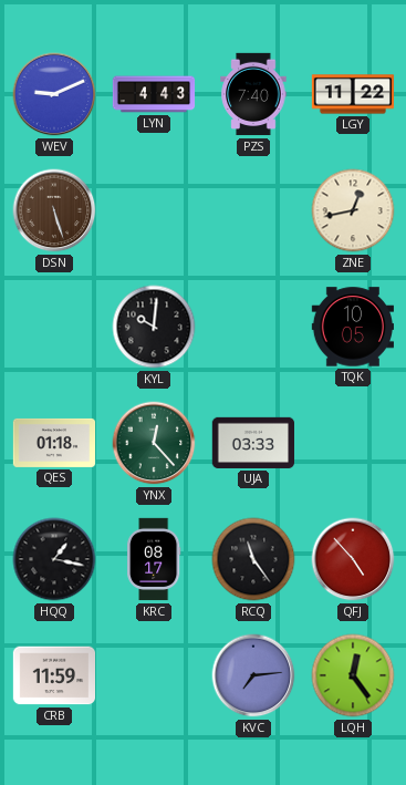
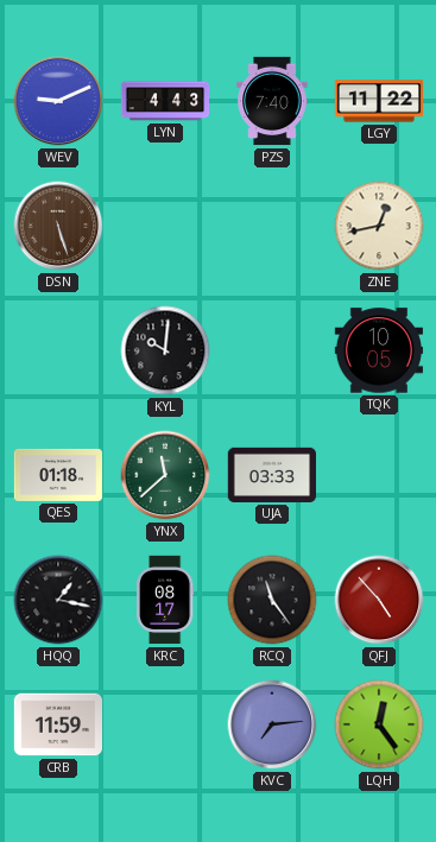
YNX: 12:23 -> 11:38
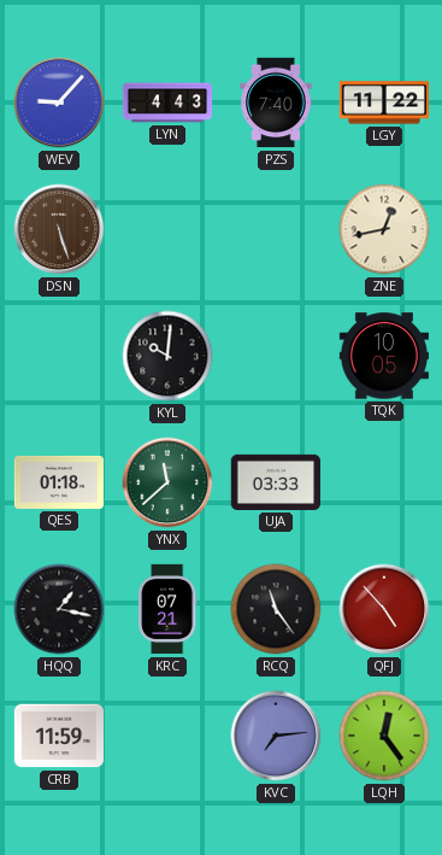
WEV: 9:11 -> 9:07
KRC: 08:17 -> 07:21
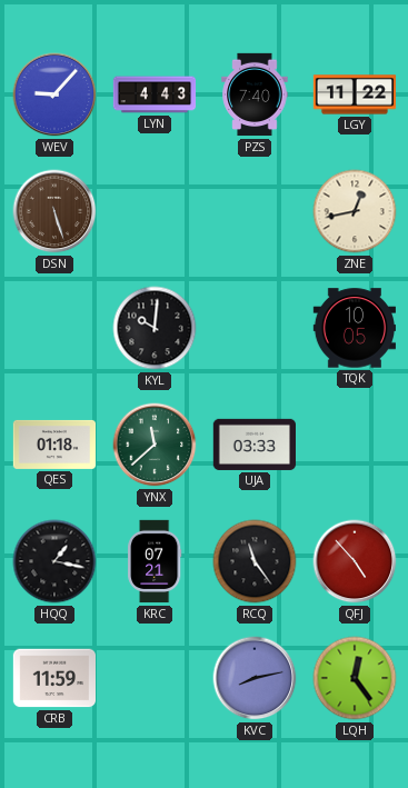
KVC: 7:14 -> 8:13
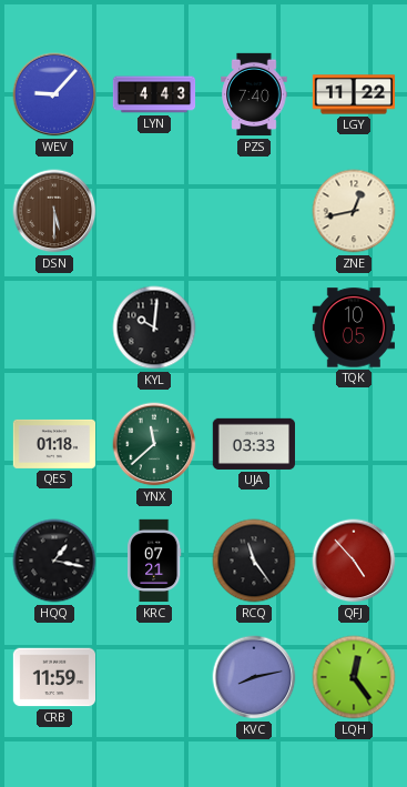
DSN: 5:27 -> 5:30
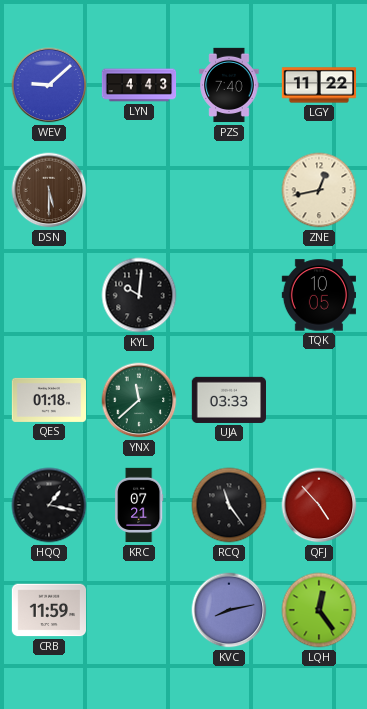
WEV: 9:07 -> 9:08
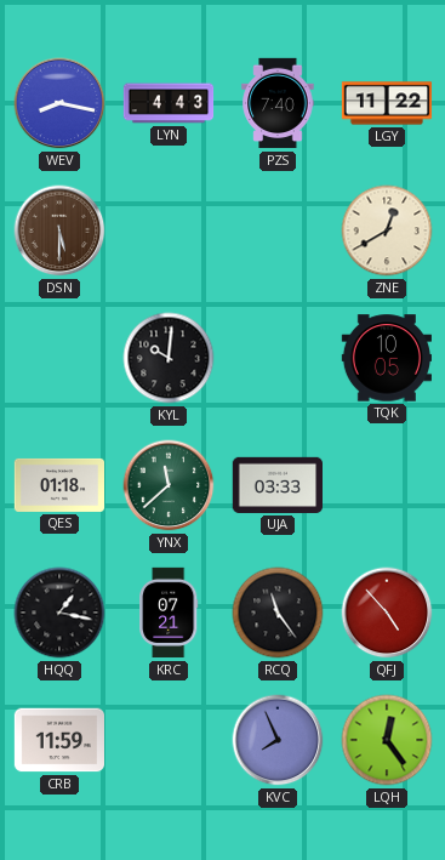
WEV: 9:08 -> 8:17
ZNE: 12:43 -> 12:40
KVC: 8:13 -> 7:56
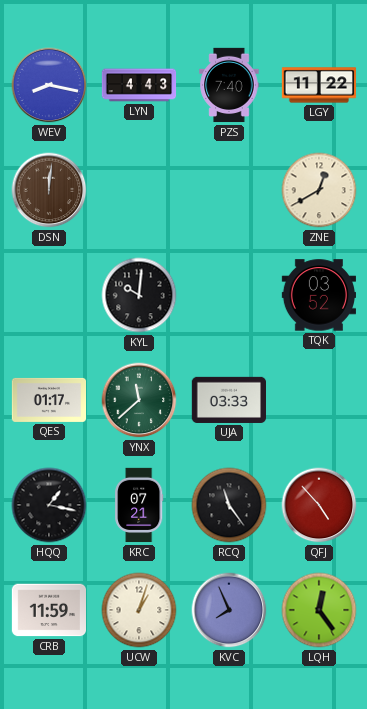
DSN: 5:30 -> 12:01
TQK: 10:05 -> 03:52
QES: 01:18 -> 01:17
UCW: none -> 1:03
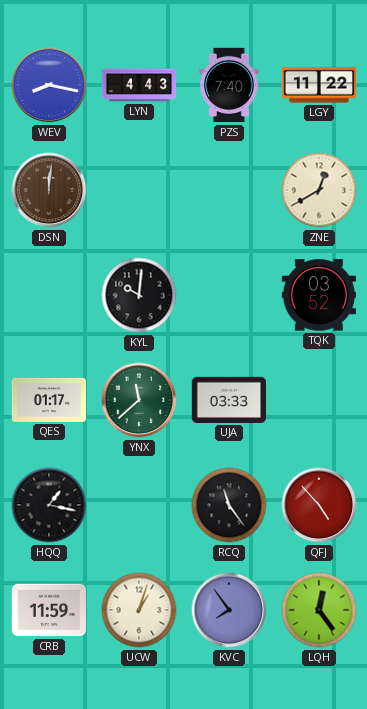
KRC: 07:21 -> none
KVC: 7:56 -> 7:54
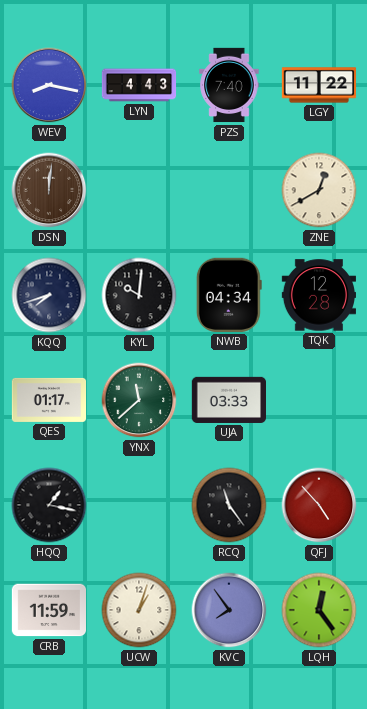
KQQ: none -> 7:42
NWB: none -> 04:34
TQK: 03:52 -> 12:28
